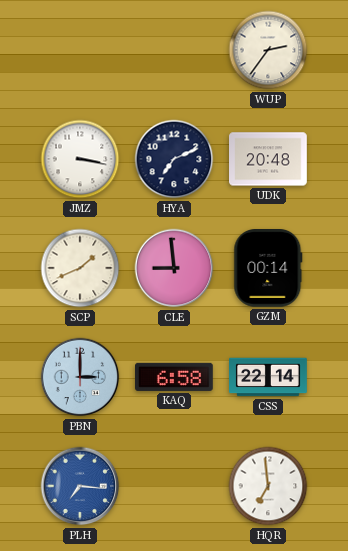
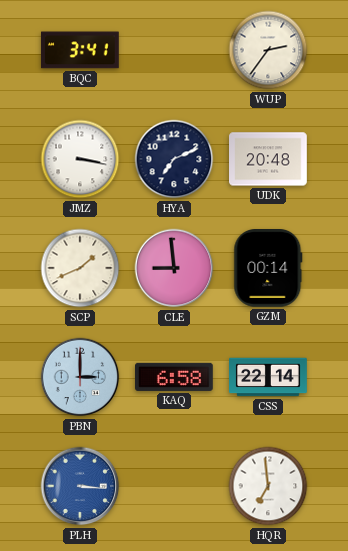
BQC: none -> 3:41
PLH: 7:16 -> 3:16
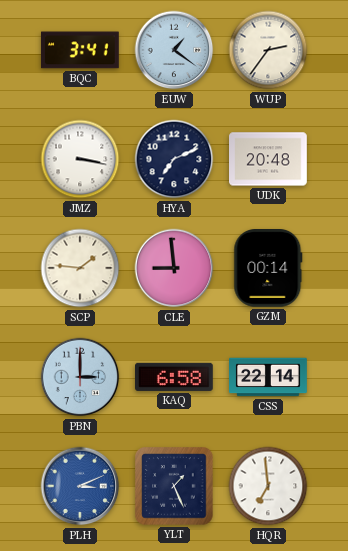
EUW: none -> 1:21
SCP: 1:41 -> 1:46
PLH: 3:16 -> 3:11
YLT: none -> 1:26
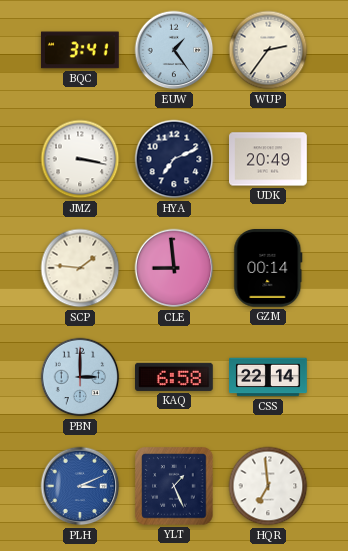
EUW: 1:21 -> 1:24
UDK: 20:48 -> 20:49
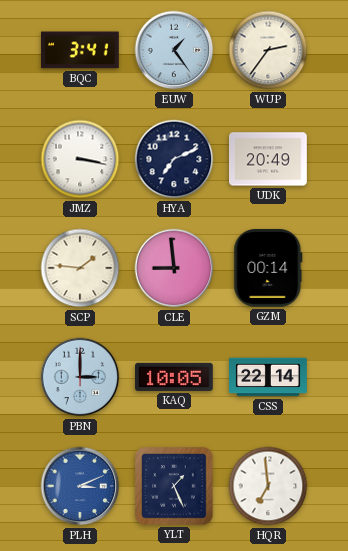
KAQ: 6:58 -> 10:05
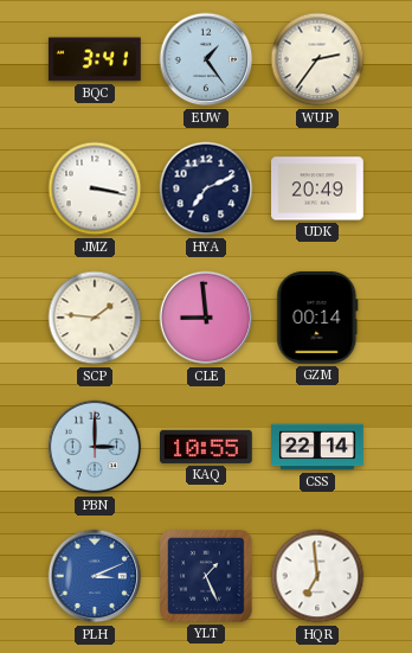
KAQ: 10:05 -> 10:55
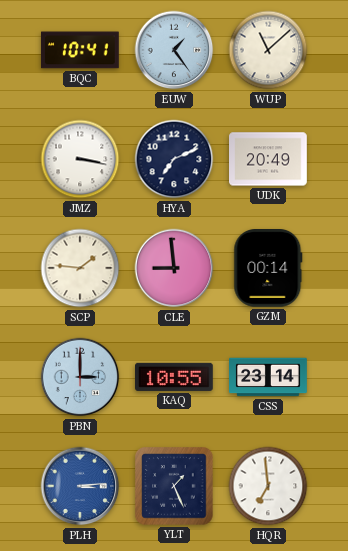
BQC: 3:41 -> 10:41
WUP: 2:36 -> 11:08
CSS: 22:14 -> 23:14
PLH: 3:11 -> 3:14
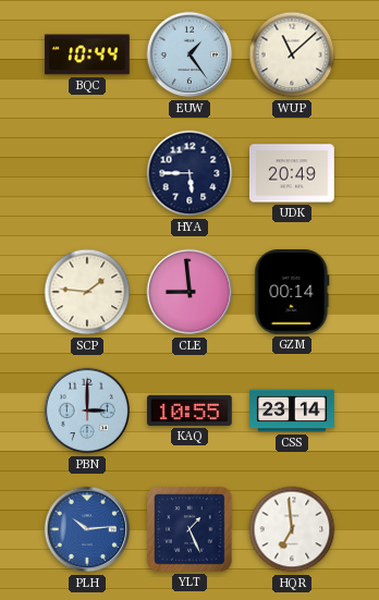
BQC: 10:41 -> 10:44
JMZ: 3:17 -> none
HYA: 7:11 -> 5:45
PLH: 3:14 -> 10:14
